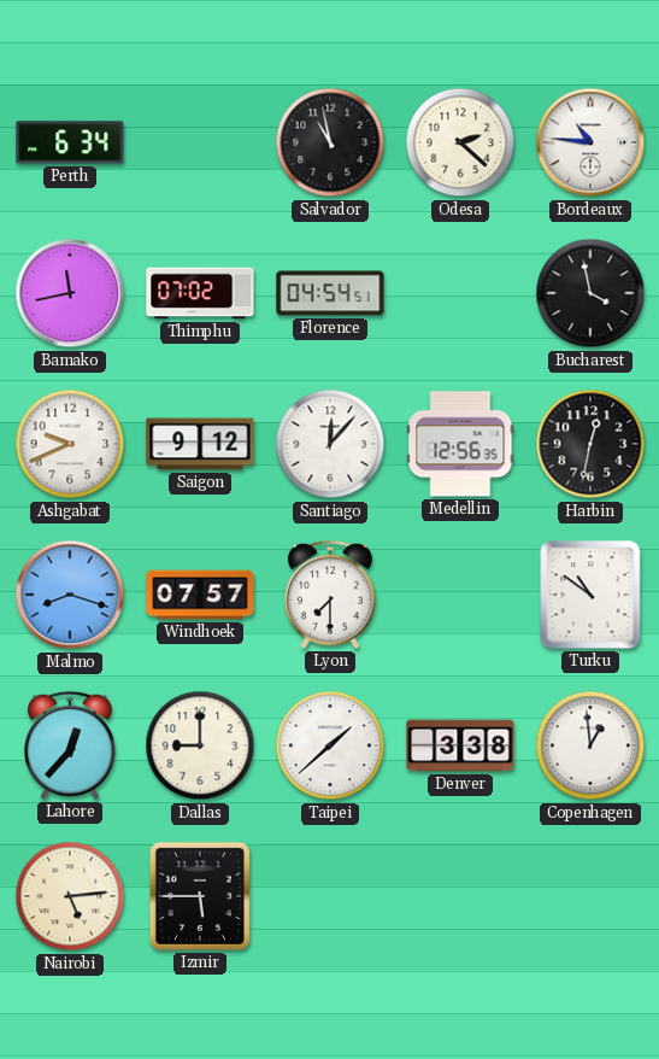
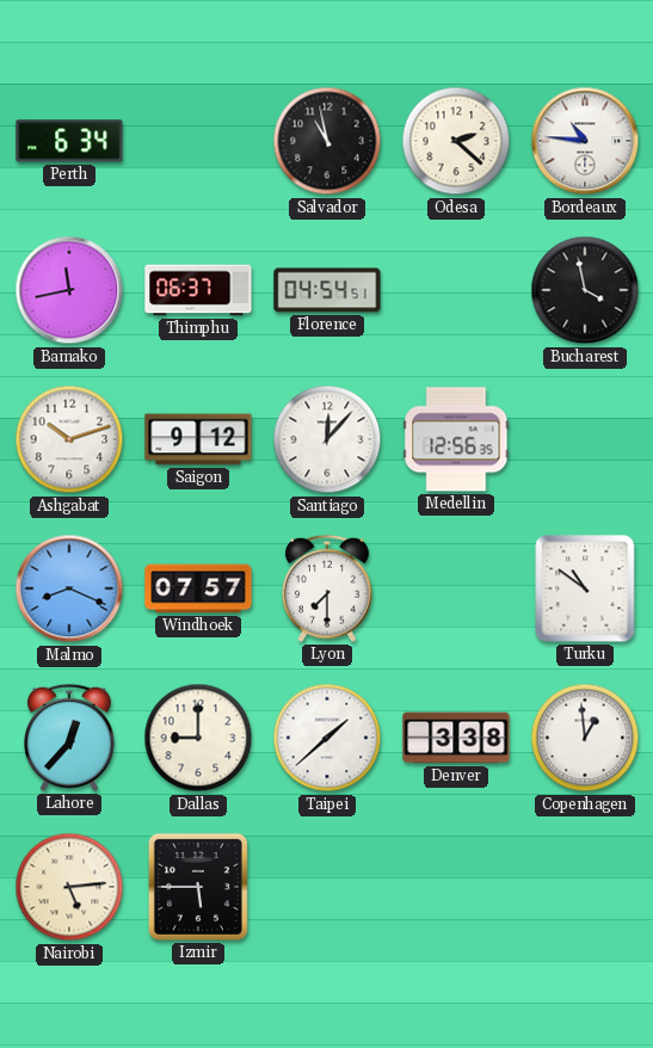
Thimphu: 07:02 -> 06:37
Ashgabat: 9:41 -> 10:12
Harbin: 12:32 -> none
Malmo: 8:18 -> 8:19
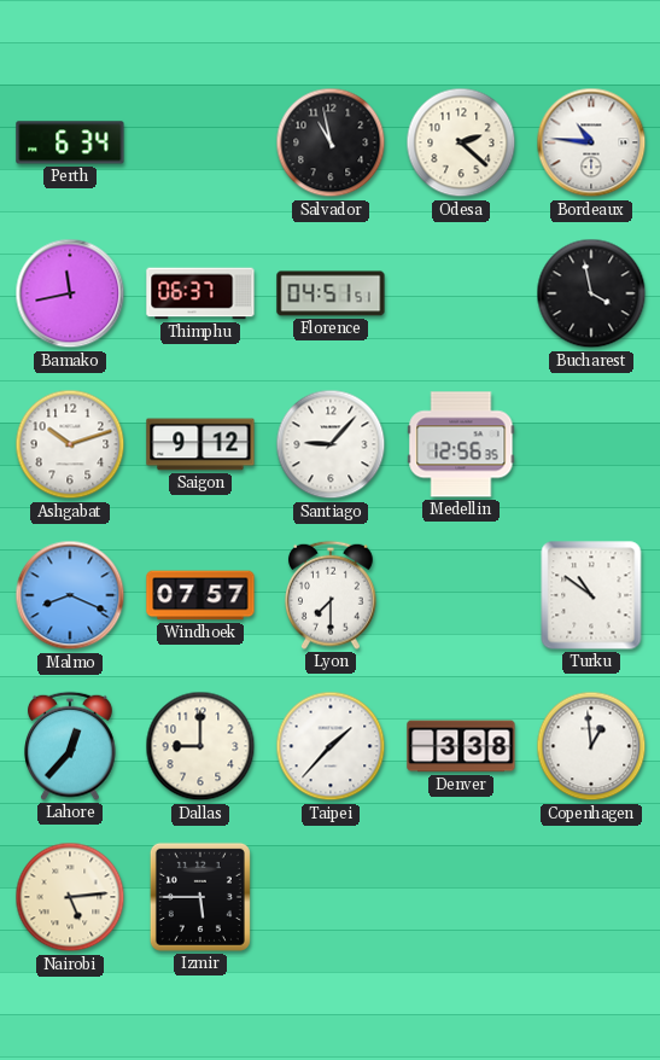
Florence: 04:54 -> 04:51
Santiago: 12:07 -> 9:07
Taipei: 1:38 -> 1:37
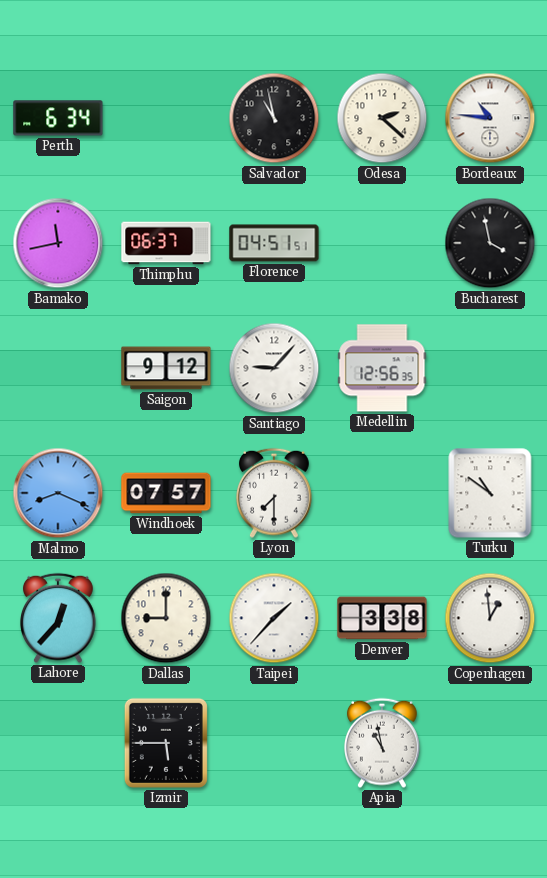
Ashgabat: 10:12 -> none
Nairobi: 5:14 -> none
Apia: none -> 10:58
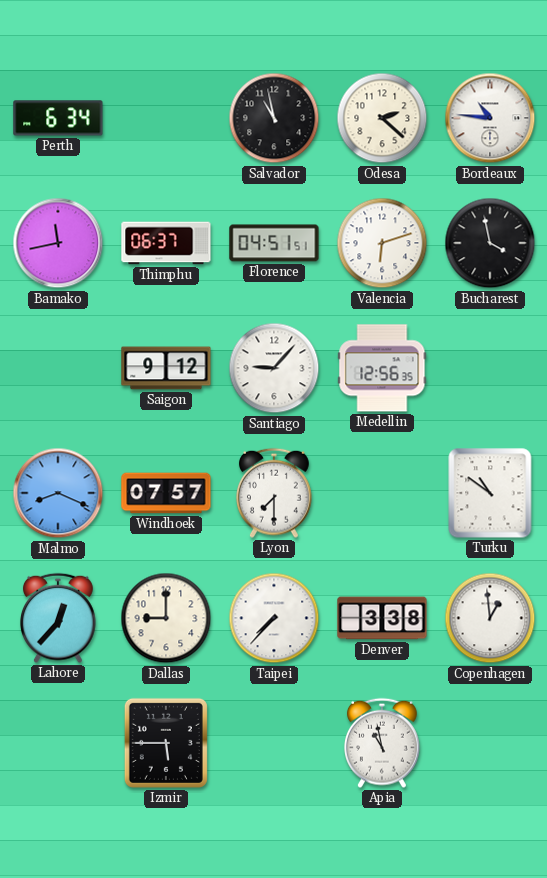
Valencia: none -> 6:12
Taipei: 1:37 -> 7:37
